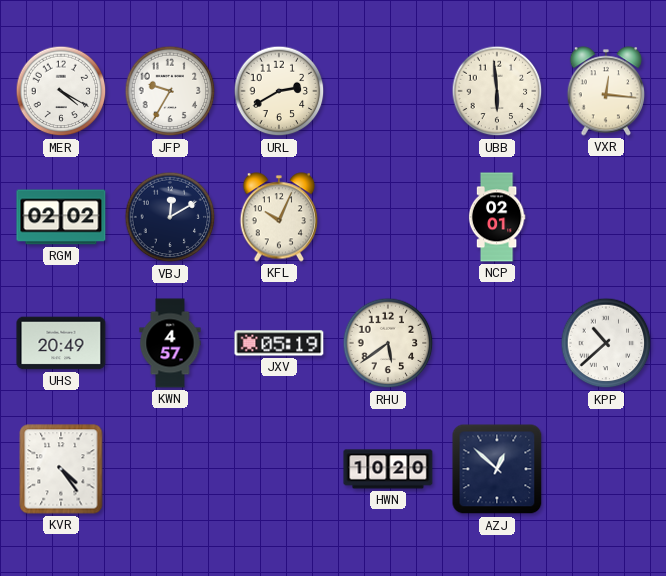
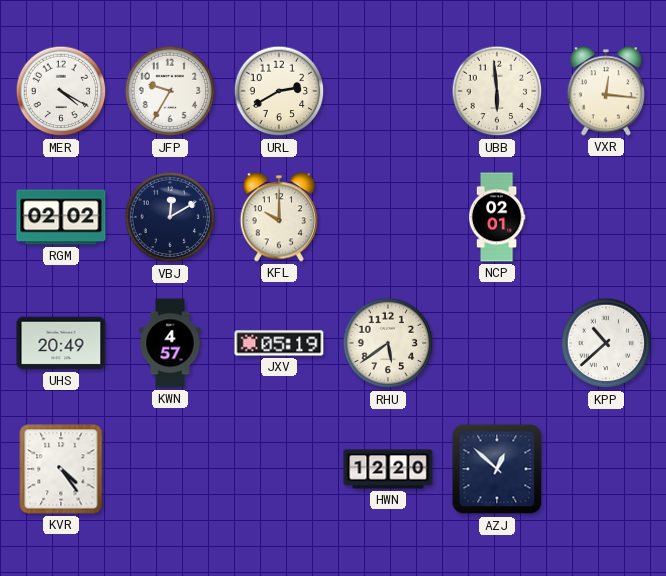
KFL: 10:04 -> 10:00
HWN: 10:20 -> 12:20
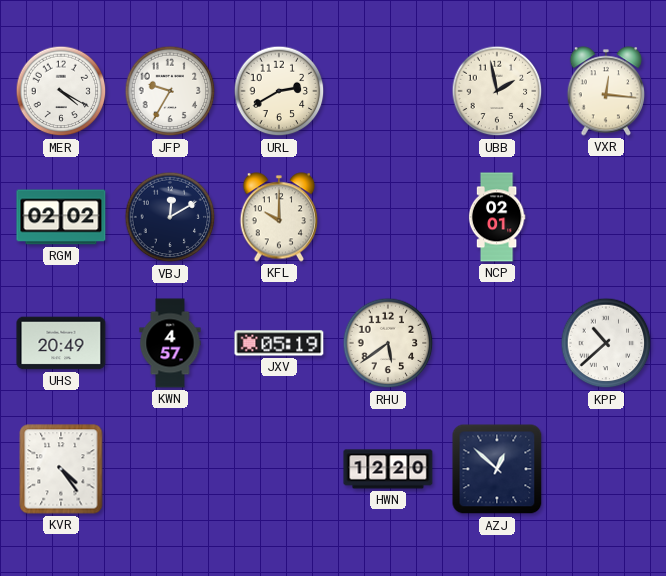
UBB: 5:59 -> 1:58
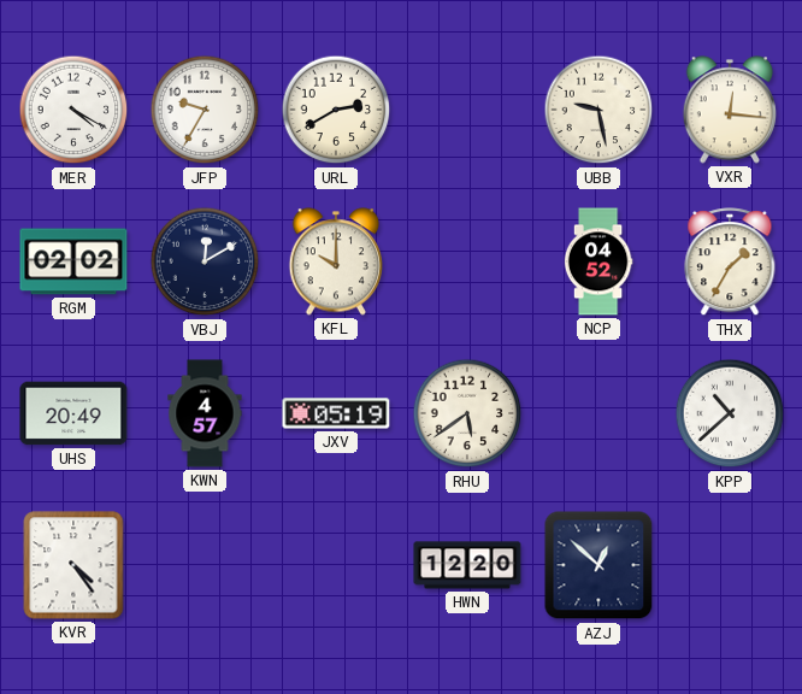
UBB: 1:58 -> 9:28
NCP: 02:01 -> 04:52
THX: none -> 1:35
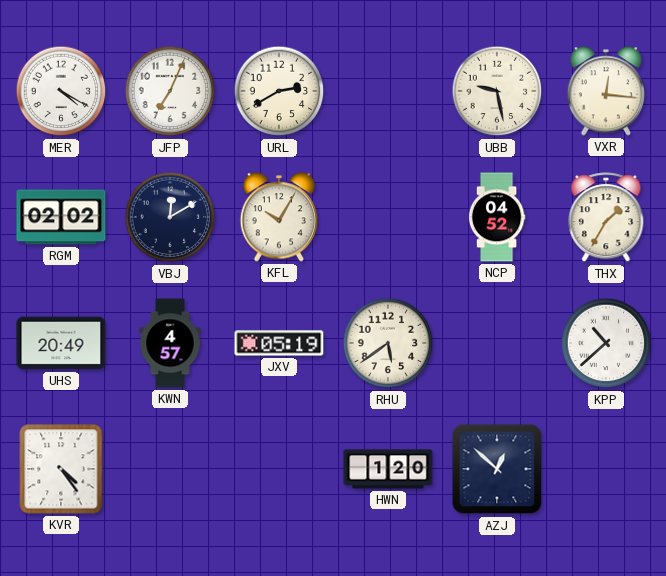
JFP: 9:35 -> 7:04
KFL: 10:00 -> 10:05
HWN: 12:20 -> 1:20
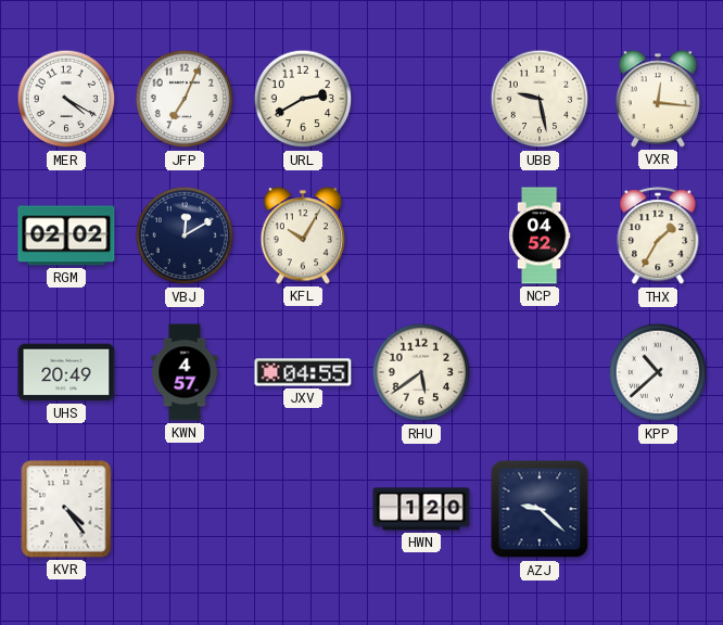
JXV: 05:19 -> 04:55
AZJ: 12:52 -> 9:22
